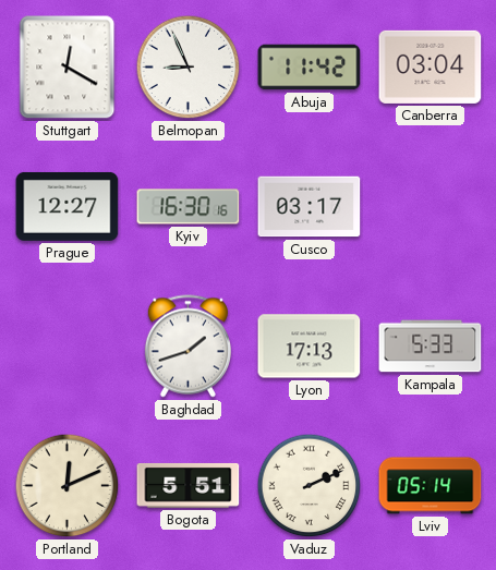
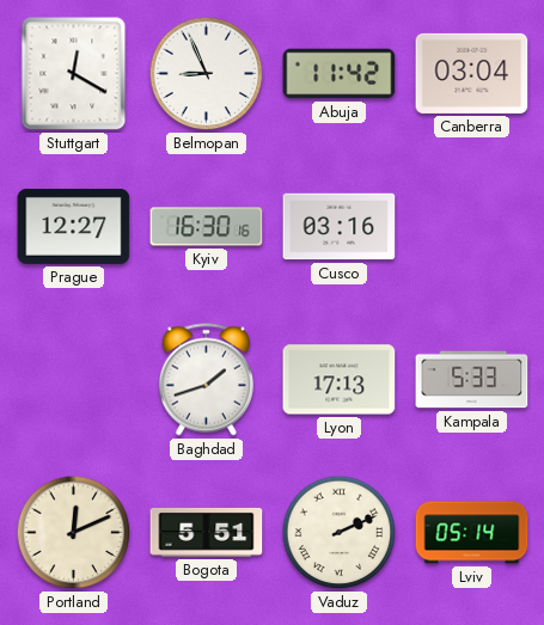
Cusco: 03:17 -> 03:16
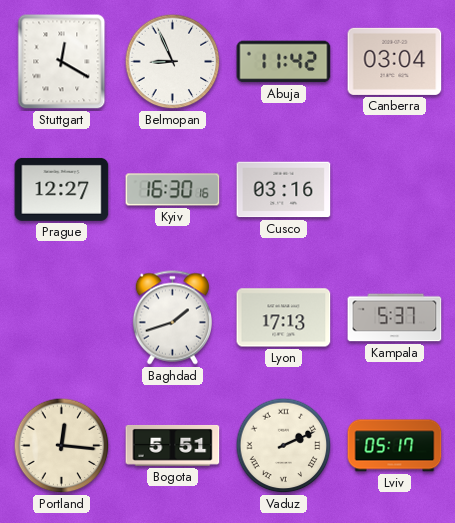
Kampala: 5:33 -> 5:37
Portland: 12:11 -> 12:16
Lviv: 05:14 -> 05:17
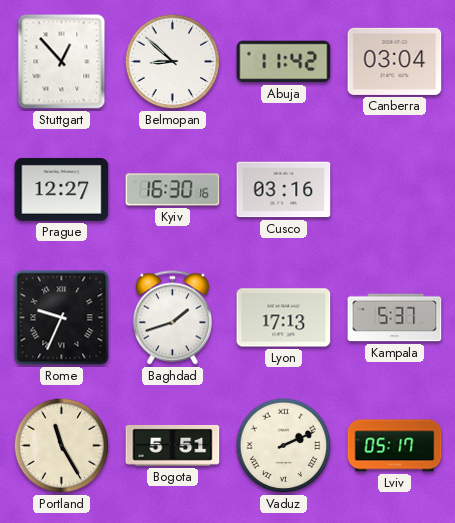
Stuttgart: 12:20 -> 12:53
Belmopan: 8:56 -> 8:52
Rome: none -> 9:34
Portland: 12:16 -> 11:25
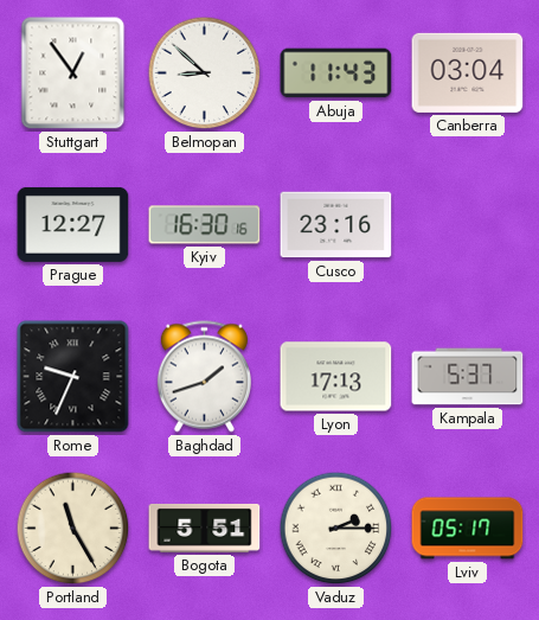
Stuttgart: 12:53 -> 12:54
Abuja: 11:42 -> 11:43
Cusco: 03:16 -> 23:16
Vaduz: 2:11 -> 2:15
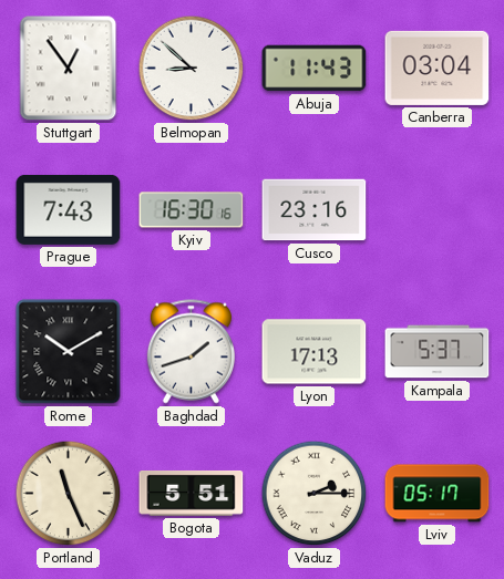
Prague: 12:27 -> 7:43
Rome: 9:34 -> 10:10
Portland: 11:25 -> 11:26
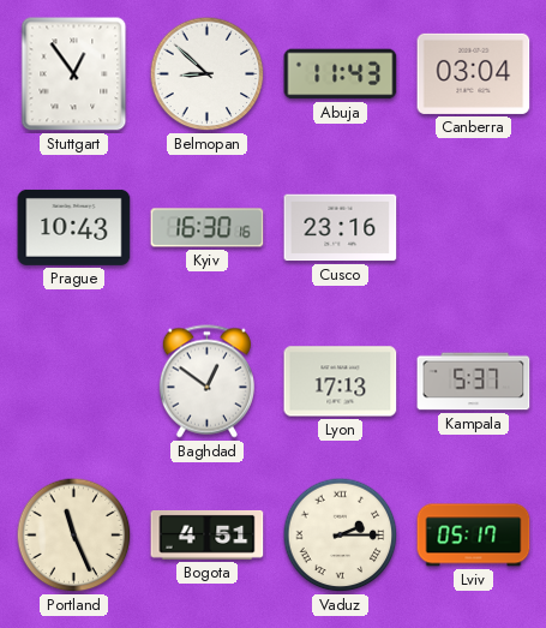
Prague: 7:43 -> 10:43
Rome: 10:10 -> none
Baghdad: 1:42 -> 12:51
Bogota: 5:51 -> 4:51
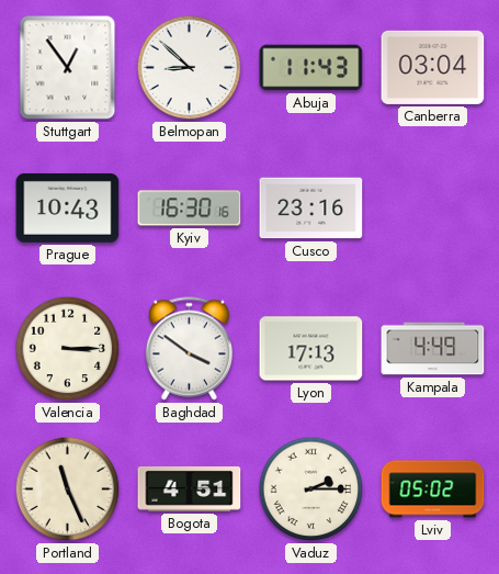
Valencia: none -> 3:15
Baghdad: 12:51 -> 3:51
Kampala: 5:37 -> 4:49
Lviv: 05:17 -> 05:02
